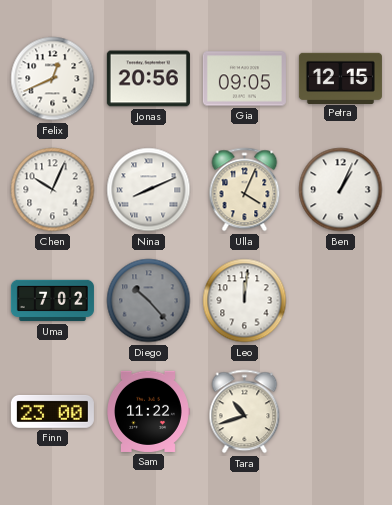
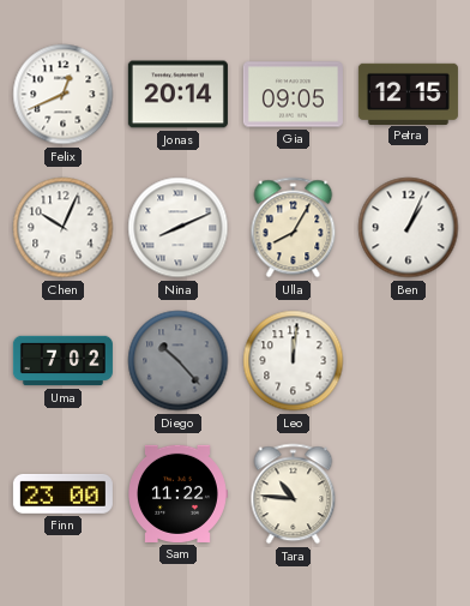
Jonas: 20:56 -> 20:14
Ulla: 4:04 -> 8:05
Tara: 10:42 -> 10:46
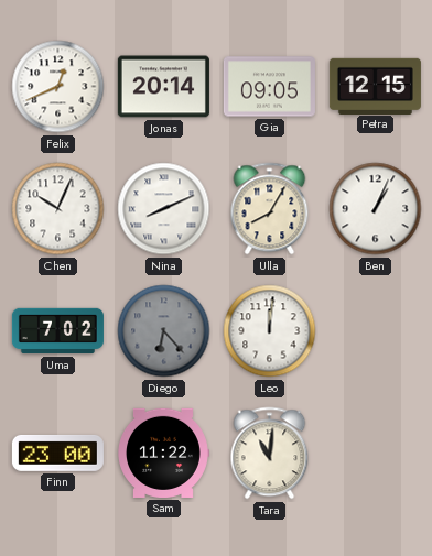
Diego: 10:23 -> 6:23
Tara: 10:46 -> 11:01
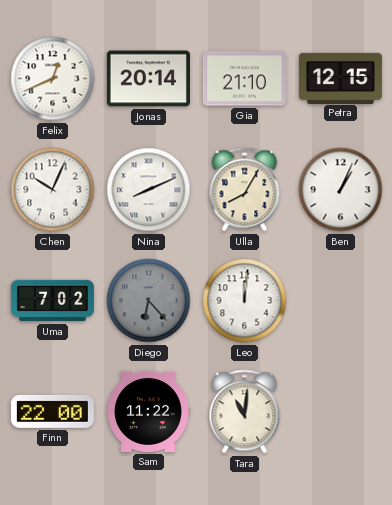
Gia: 09:05 -> 21:10
Finn: 23:00 -> 22:00
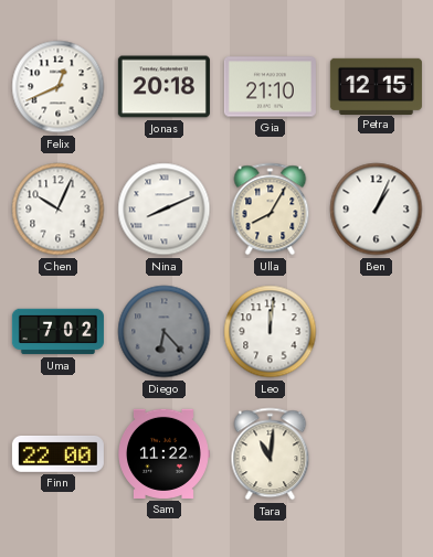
Jonas: 20:14 -> 20:18
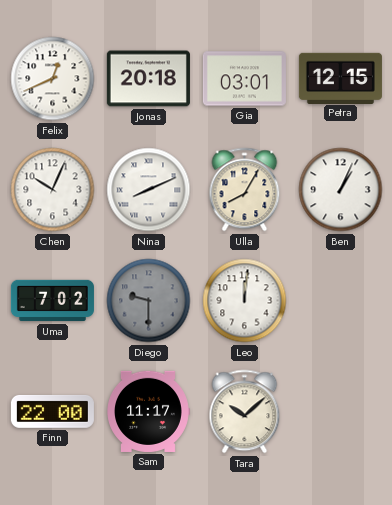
Gia: 21:10 -> 03:01
Diego: 6:23 -> 9:30
Sam: 11:22 -> 11:17
Tara: 11:01 -> 10:08
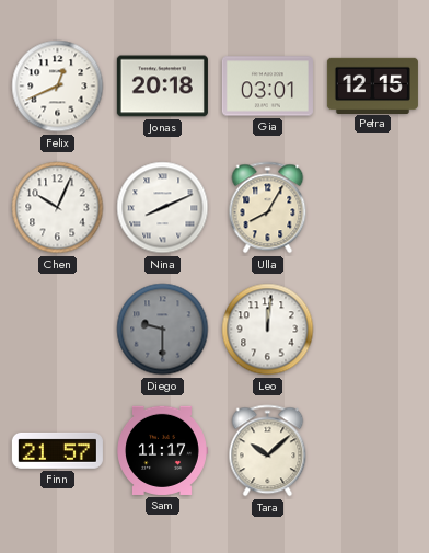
Ben: 1:04 -> none
Uma: 7:02 -> none
Finn: 22:00 -> 21:57
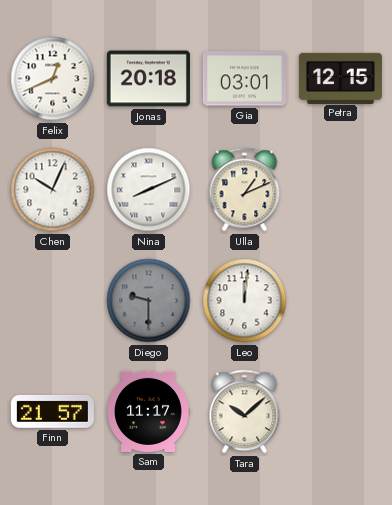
Ulla: 8:05 -> 1:11
